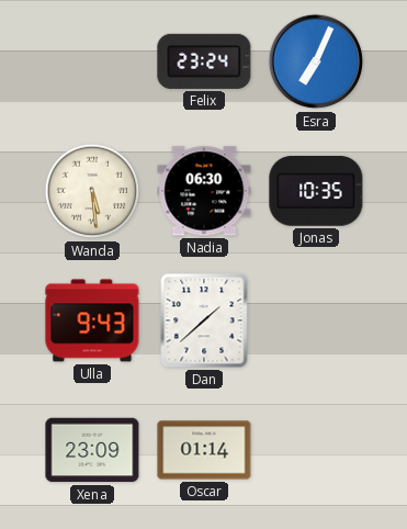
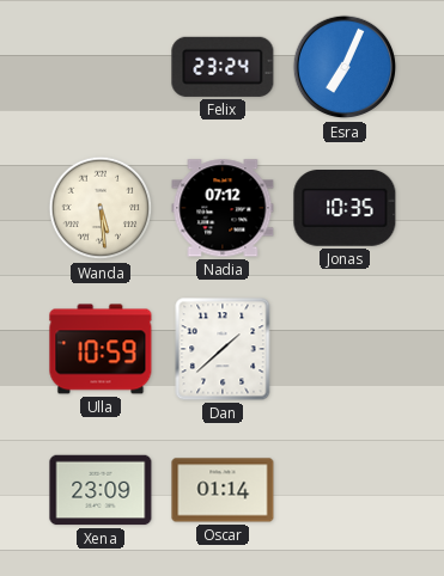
Nadia: 06:30 -> 07:12
Ulla: 9:43 -> 10:59
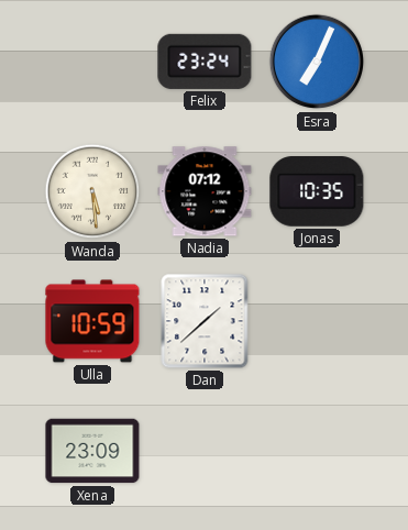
Oscar: 01:14 -> none
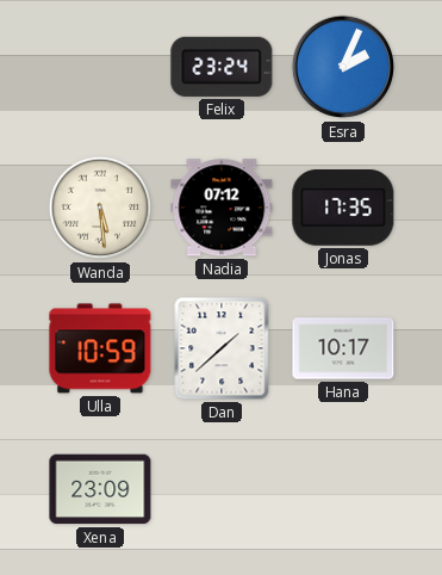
Esra: 7:04 -> 2:04
Jonas: 10:35 -> 17:35
Hana: none -> 10:17
